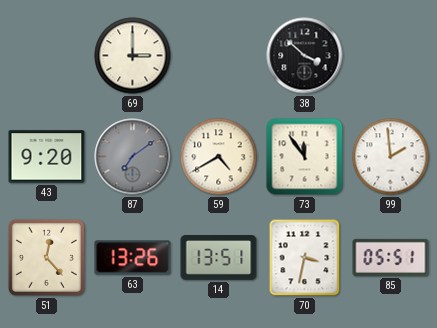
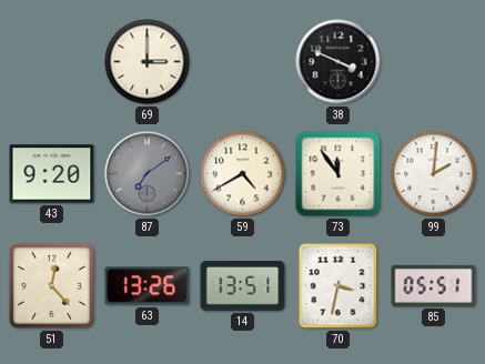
38: 3:52 -> 3:49
99: 1:59 -> 2:01
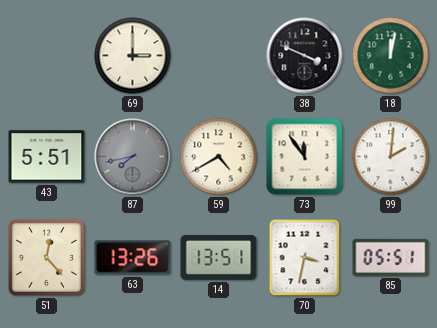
18: none -> 12:02
43: 9:20 -> 5:51
87: 7:09 -> 7:43
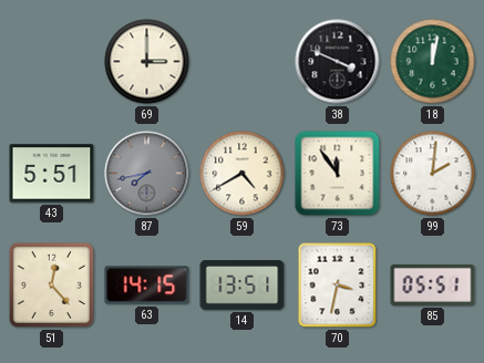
63: 13:26 -> 14:15
